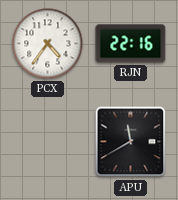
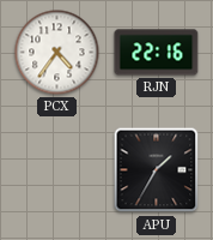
APU: 11:40 -> 1:35
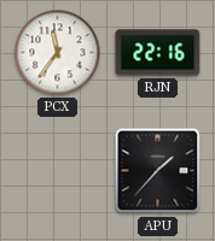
PCX: 4:36 -> 11:36
APU: 1:35 -> 1:37
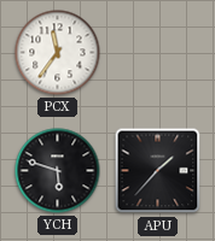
RJN: 22:16 -> none
YCH: none -> 5:48
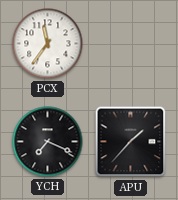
YCH: 5:48 -> 7:19
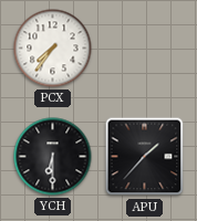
PCX: 11:36 -> 7:36
YCH: 7:19 -> 6:30
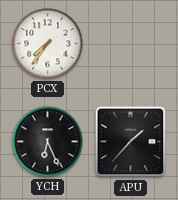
YCH: 6:30 -> 6:26
